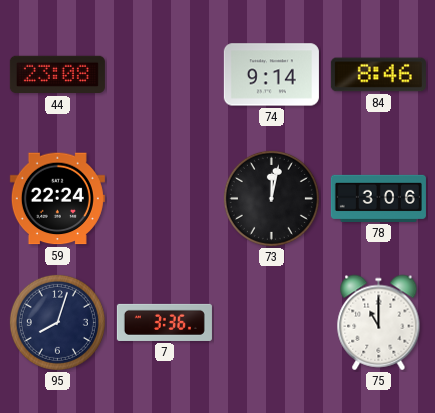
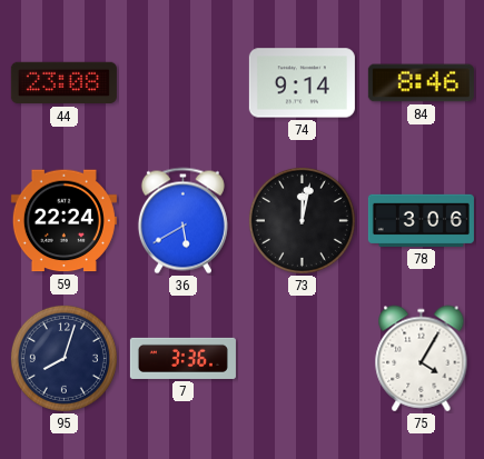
36: none -> 5:40
75: 11:00 -> 4:05
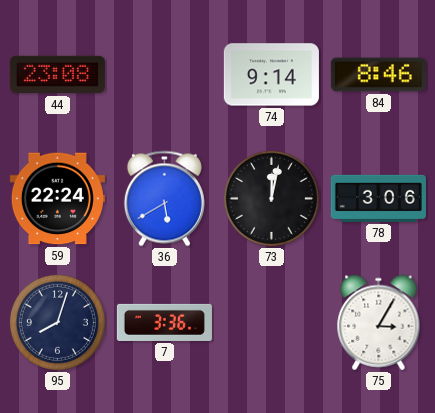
75: 4:05 -> 3:05
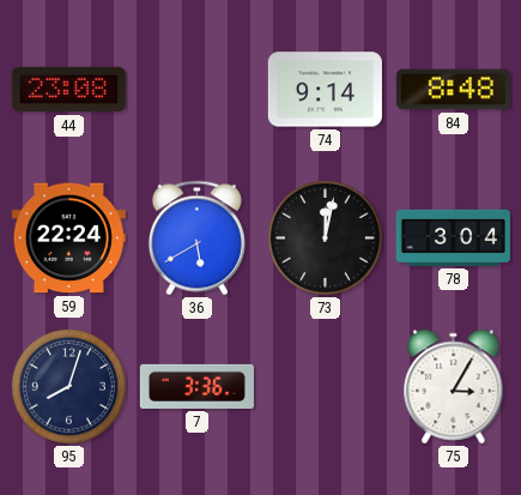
84: 8:46 -> 8:48
78: 3:06 -> 3:04
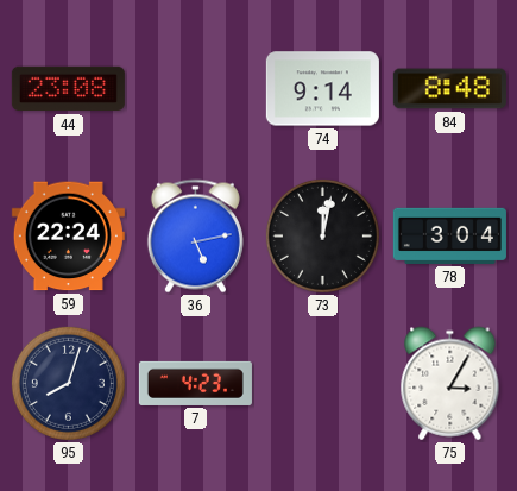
36: 5:40 -> 5:13
7: 3:36 -> 4:23
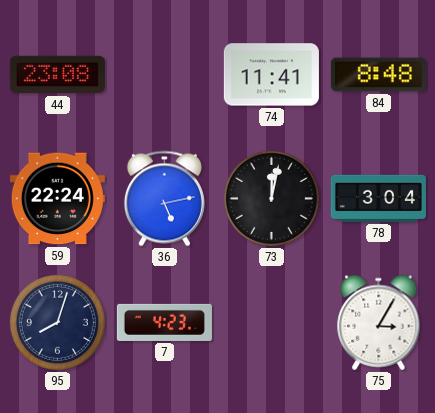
74: 9:14 -> 11:41
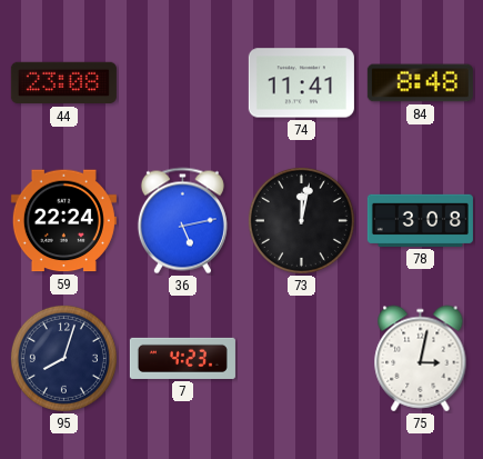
78: 3:04 -> 3:08
75: 3:05 -> 3:02
